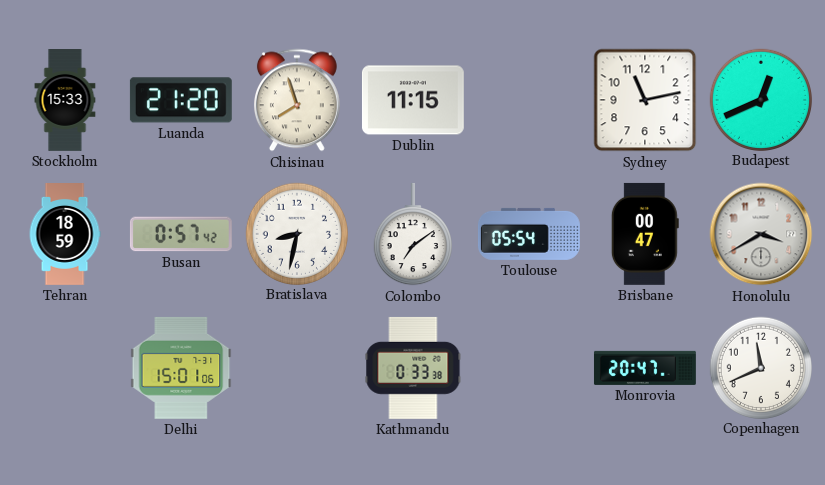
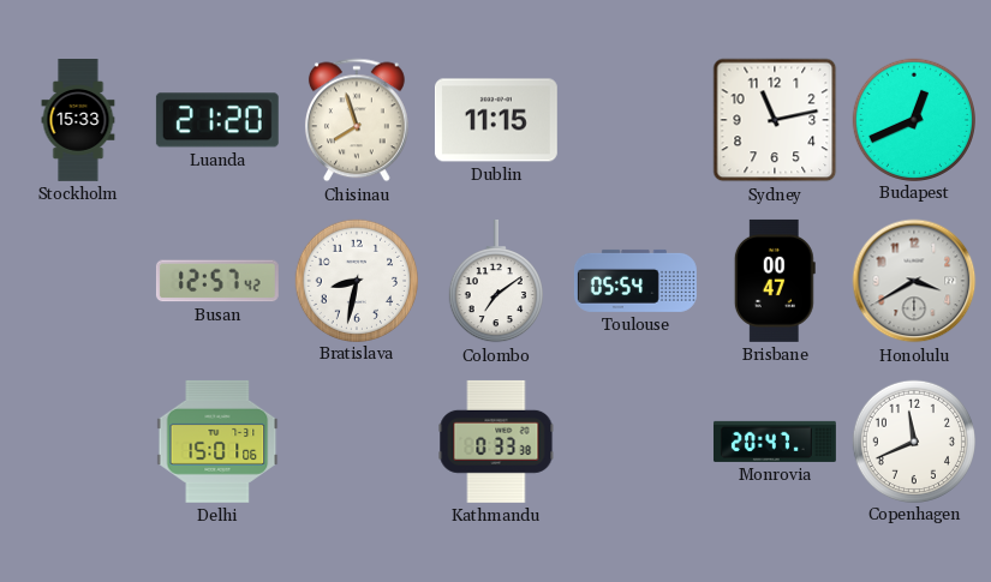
Tehran: 18:59 -> none
Busan: 0:57 -> 12:57
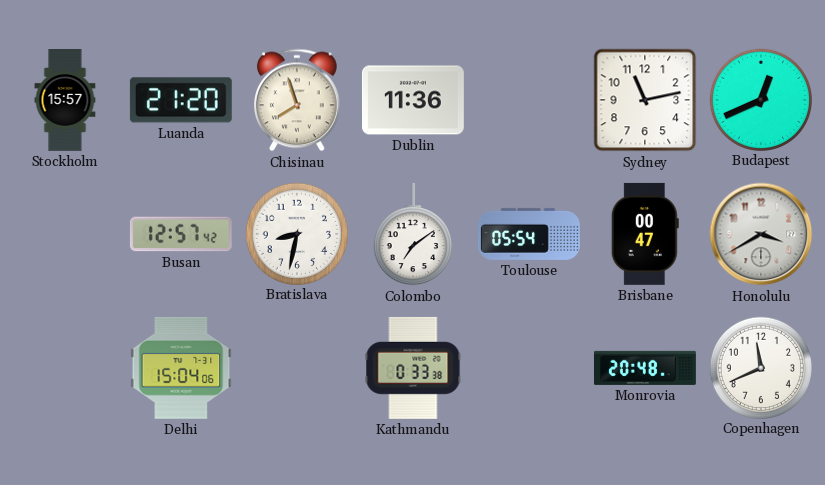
Stockholm: 15:33 -> 15:57
Dublin: 11:15 -> 11:36
Delhi: 15:01 -> 15:04
Monrovia: 20:47 -> 20:48
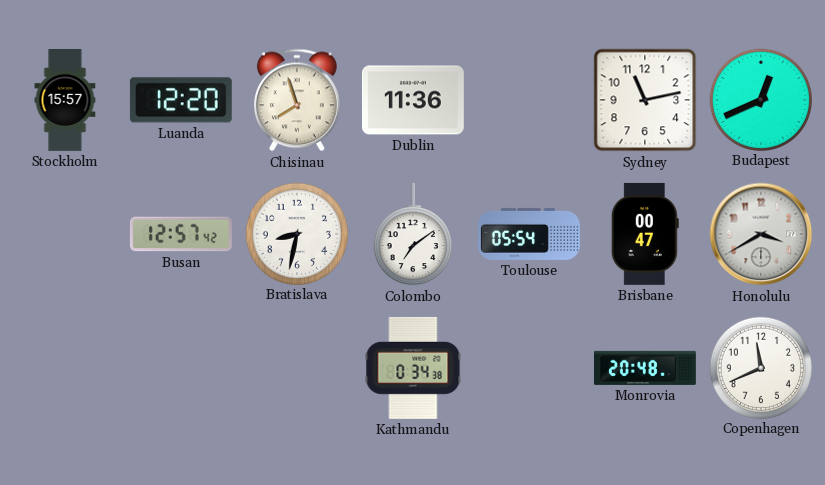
Luanda: 21:20 -> 12:20
Delhi: 15:04 -> none
Kathmandu: 0:33 -> 0:34
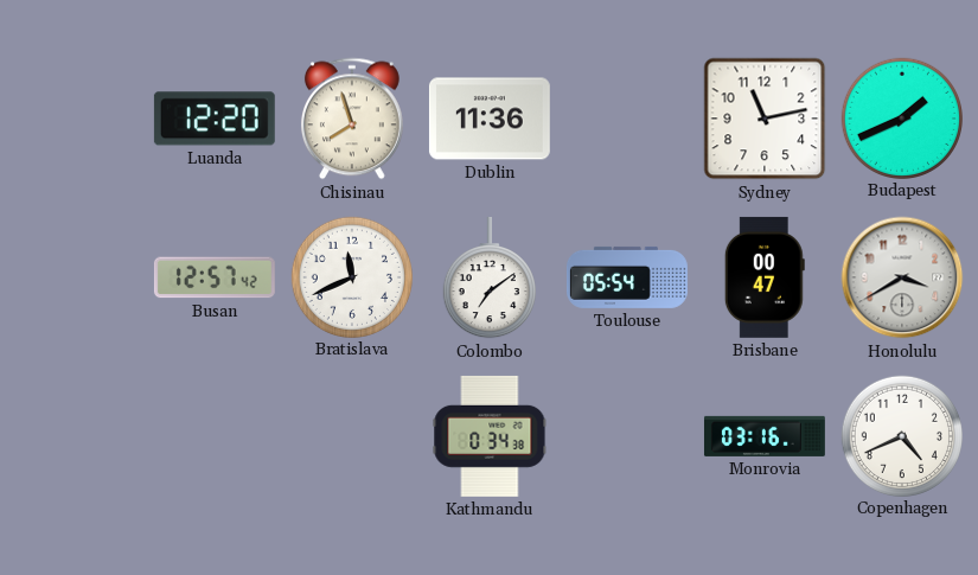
Stockholm: 15:57 -> none
Budapest: 12:41 -> 1:41
Bratislava: 8:32 -> 11:41
Monrovia: 20:48 -> 03:16
Copenhagen: 11:41 -> 4:41
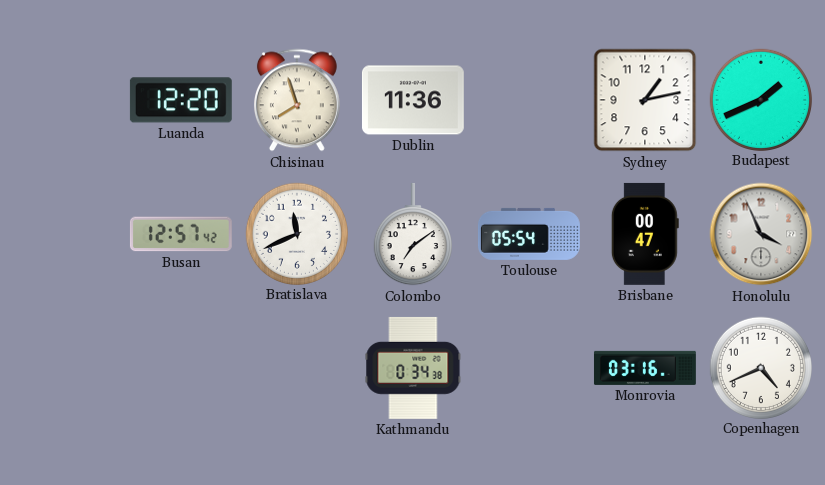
Sydney: 11:13 -> 1:13
Honolulu: 3:40 -> 3:56
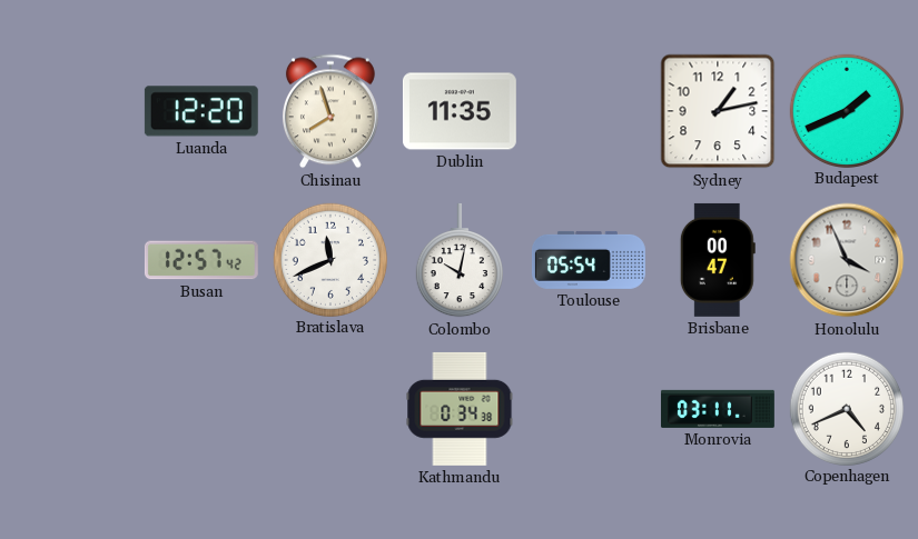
Dublin: 11:36 -> 11:35
Colombo: 7:09 -> 10:02
Monrovia: 03:16 -> 03:11
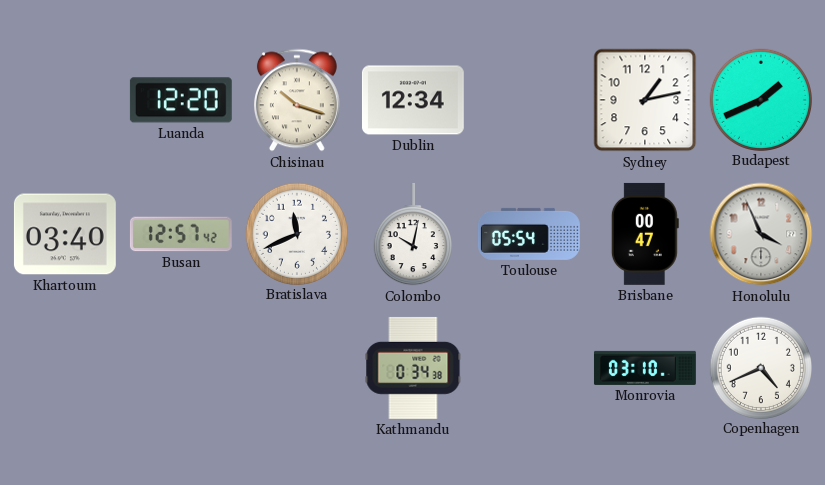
Chisinau: 7:57 -> 10:18
Dublin: 11:35 -> 12:34
Khartoum: none -> 03:40
Monrovia: 03:11 -> 03:10
